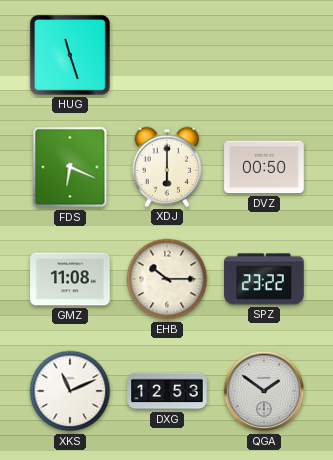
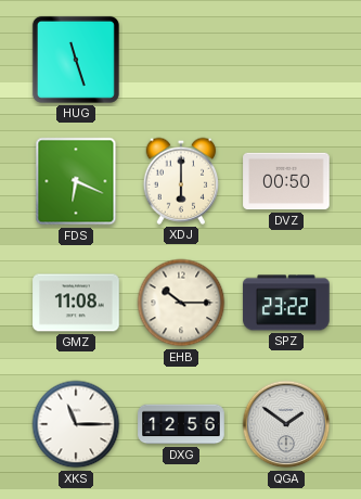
XKS: 11:11 -> 11:15
DXG: 12:53 -> 12:56
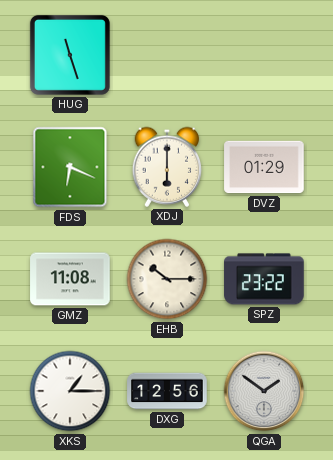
DVZ: 00:50 -> 01:29
XKS: 11:15 -> 1:15
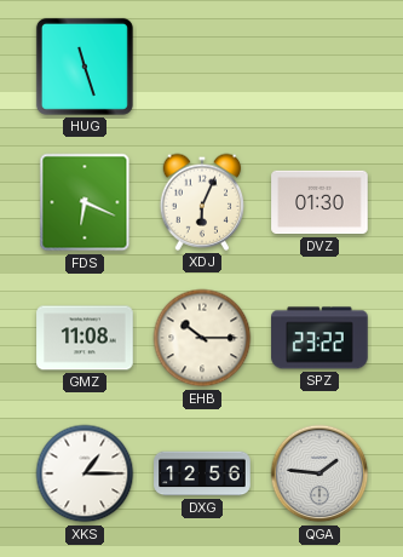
XDJ: 6:00 -> 6:04
DVZ: 01:29 -> 01:30
QGA: 1:51 -> 1:46
